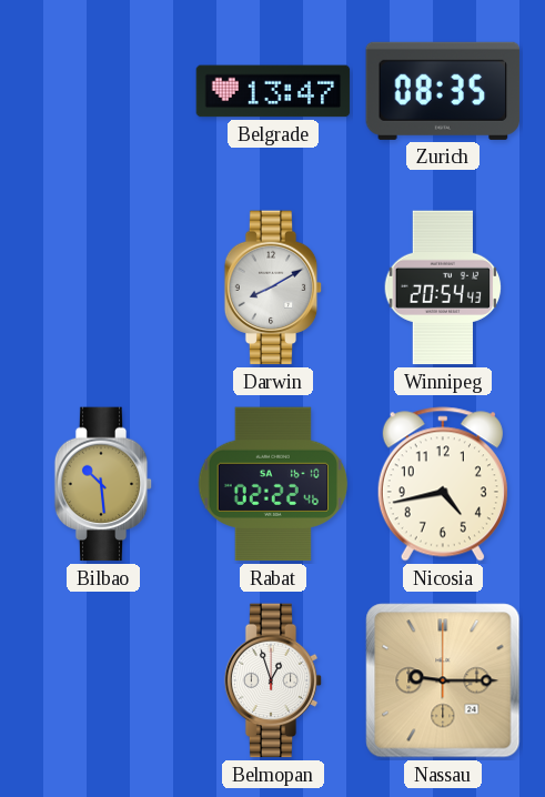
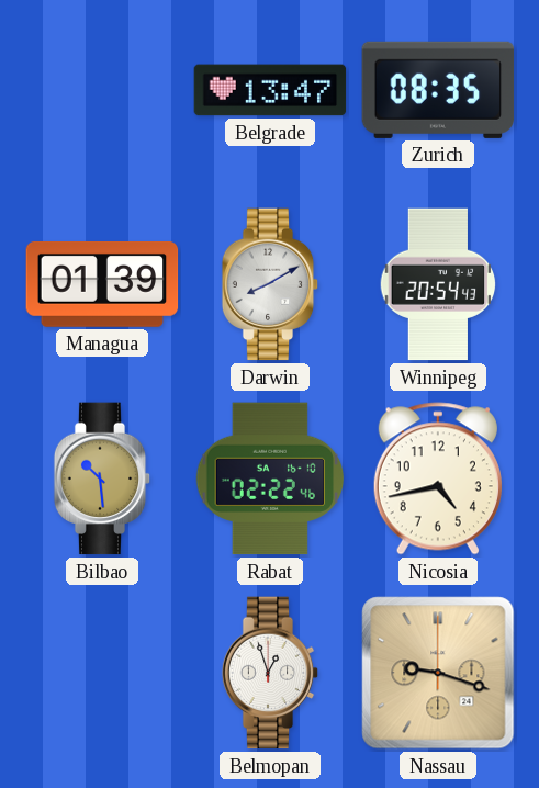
Managua: none -> 01:39
Nassau: 9:15 -> 9:18
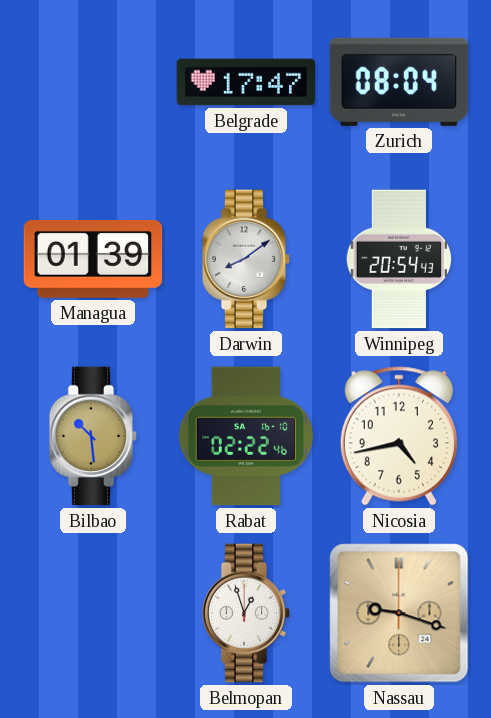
Belgrade: 13:47 -> 17:47
Zurich: 08:35 -> 08:04
Darwin: 8:10 -> 8:09
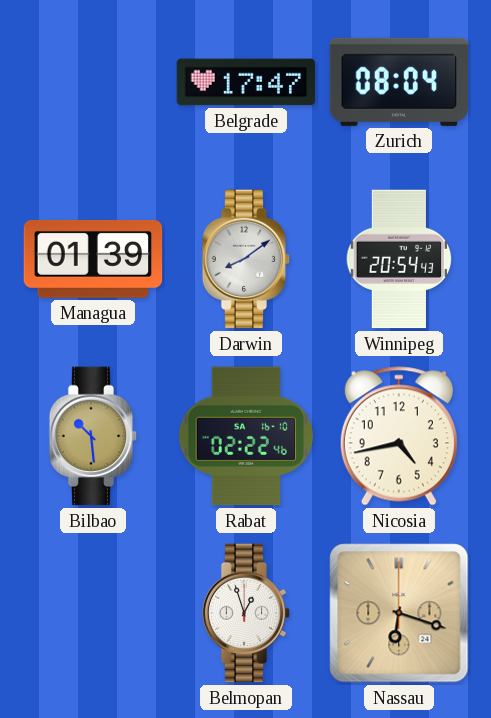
Nassau: 9:18 -> 6:18
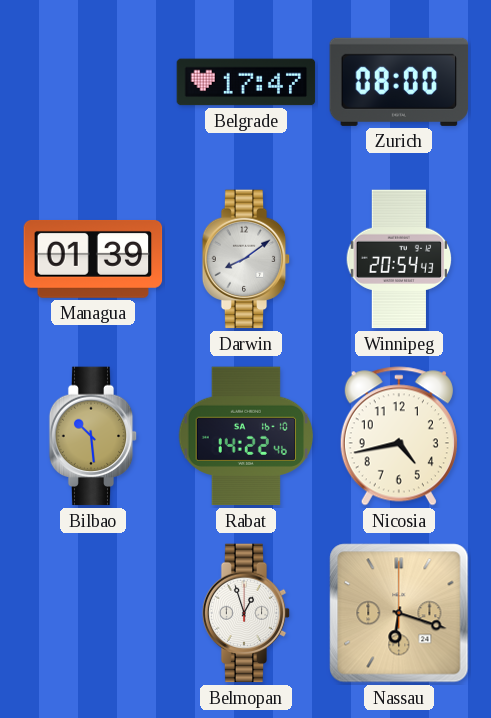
Zurich: 08:04 -> 08:00
Rabat: 02:22 -> 14:22
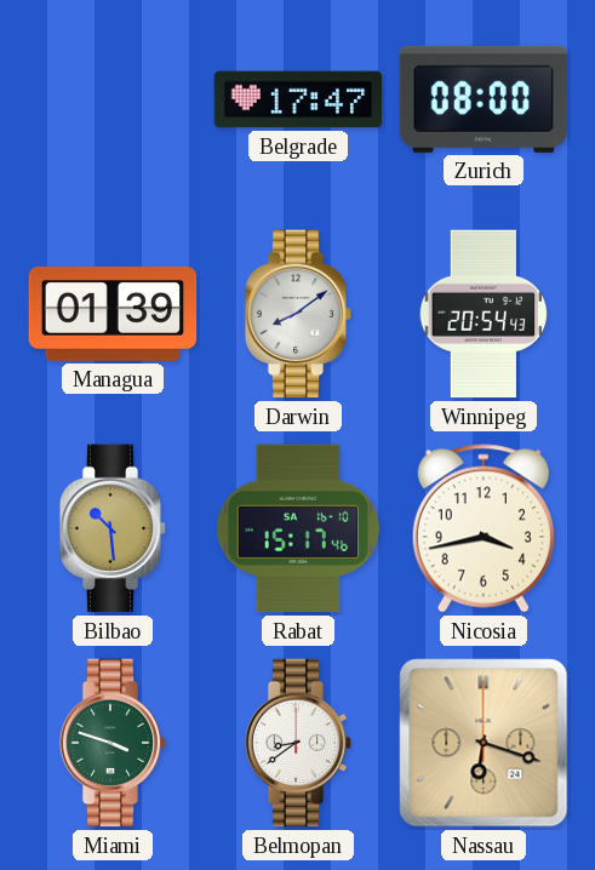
Rabat: 14:22 -> 15:17
Nicosia: 4:43 -> 3:43
Miami: none -> 3:48
Belmopan: 12:57 -> 8:39
